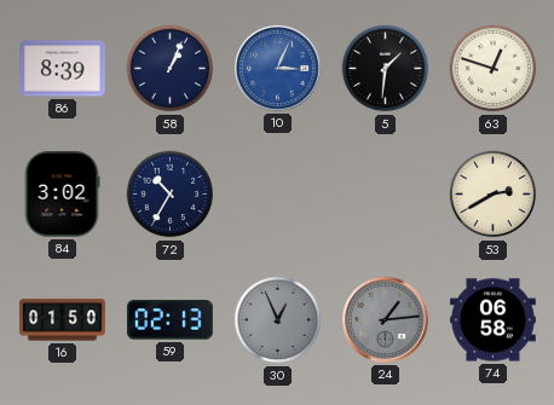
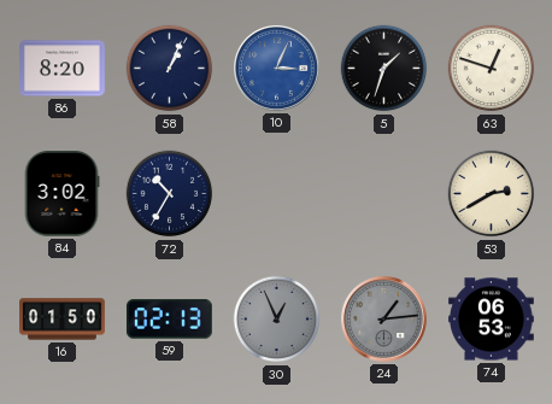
86: 8:39 -> 8:20
5: 1:31 -> 1:33
74: 06:58 -> 06:53
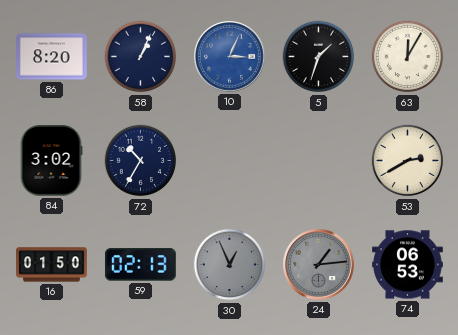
63: 12:48 -> 12:05
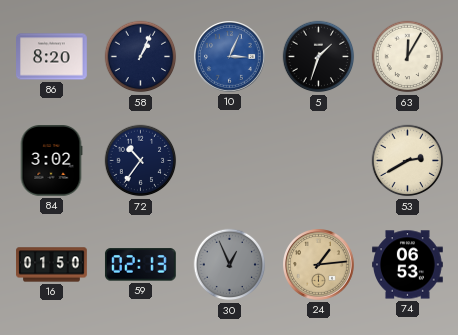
72: 10:35 -> 10:36
24 dial: grey -> champagne
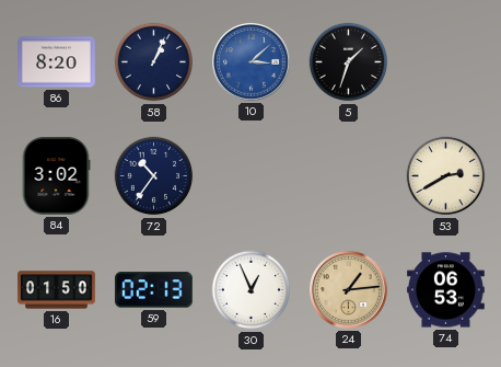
10: 3:04 -> 3:08
63: 12:05 -> none
30 dial: grey -> white
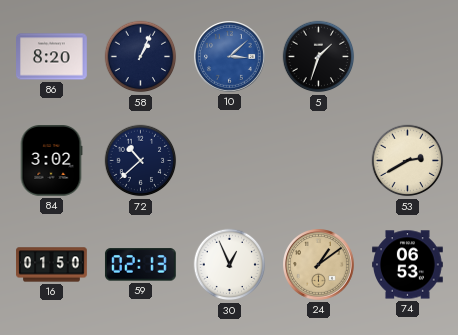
72: 10:36 -> 10:38
24: 1:14 -> 1:09
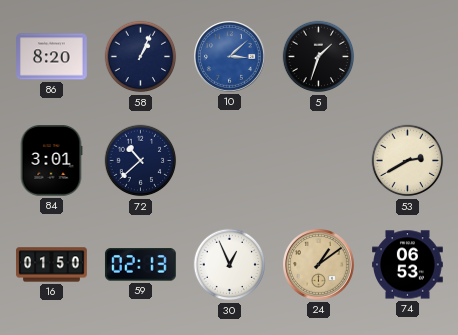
84: 3:02 -> 3:01
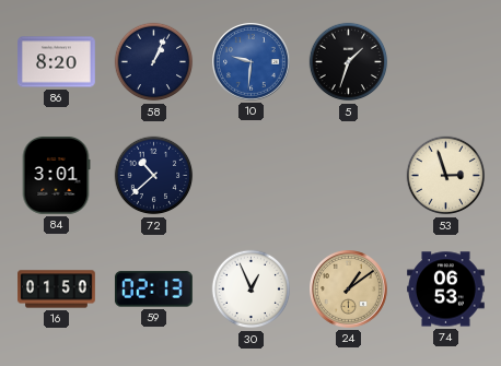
10: 3:08 -> 9:31
53: 2:40 -> 2:57
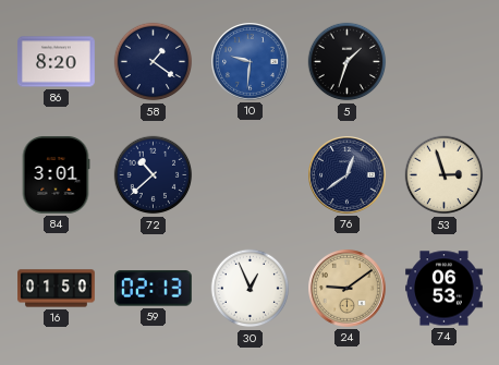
58: 1:04 -> 1:21
76: none -> 12:39
24: 1:09 -> 9:09
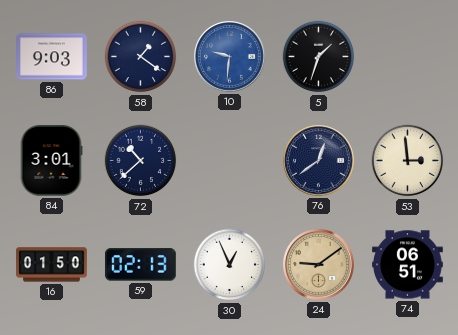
86: 8:20 -> 9:03
53: 2:57 -> 2:59
74: 06:53 -> 06:51
